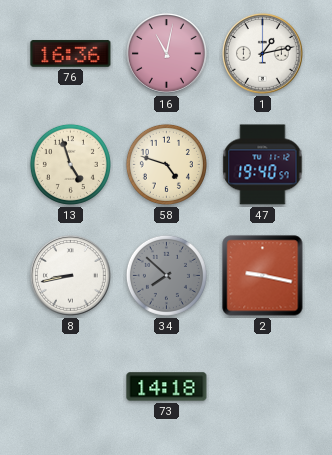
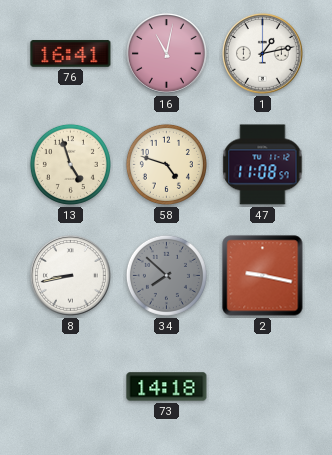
76: 16:36 -> 16:41
47: 19:40 -> 11:08
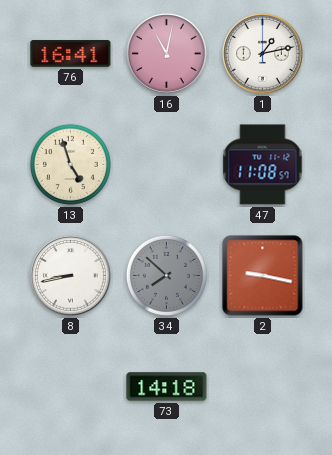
58: 4:48 -> none
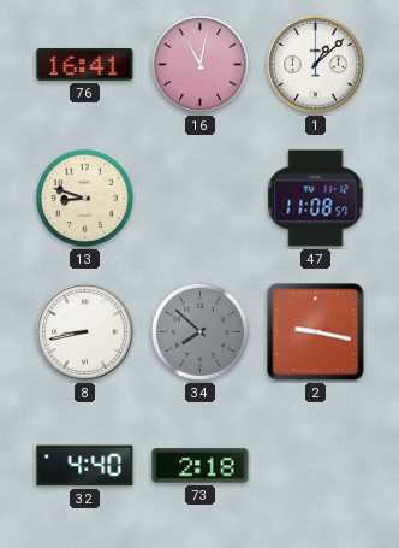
1: 1:13 -> 1:08
13: 4:57 -> 8:48
32: none -> 4:40
73: 14:18 -> 2:18
